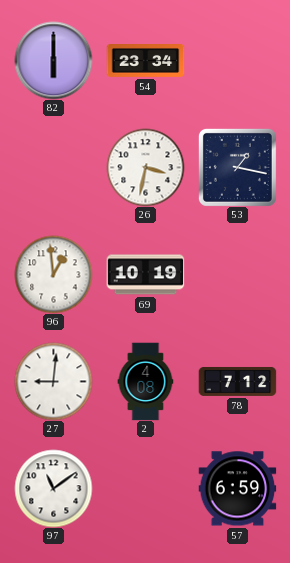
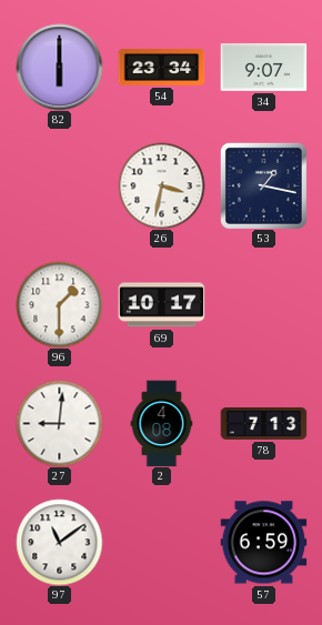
34: none -> 9:07
96: 12:59 -> 1:30
69: 10:19 -> 10:17
78: 7:12 -> 7:13
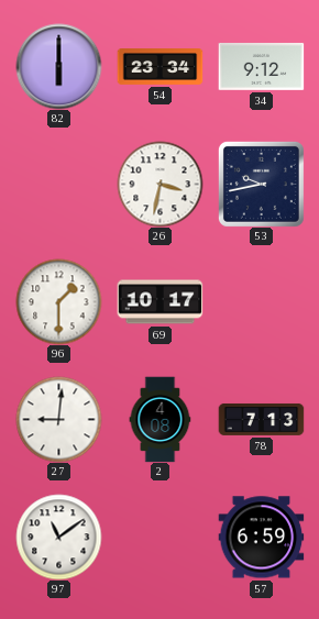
34: 9:07 -> 9:12
53: 1:17 -> 9:43
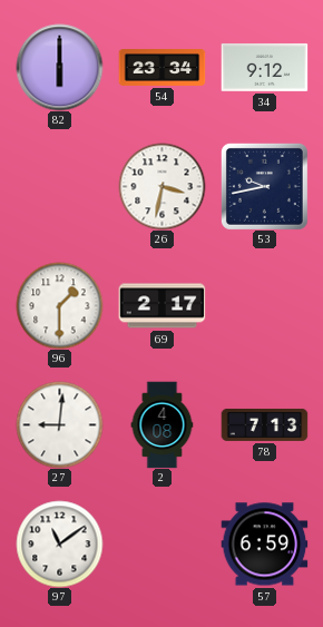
69: 10:17 -> 2:17
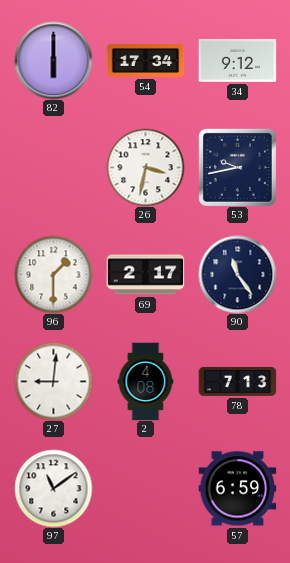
54: 23:34 -> 17:34
90: none -> 11:24
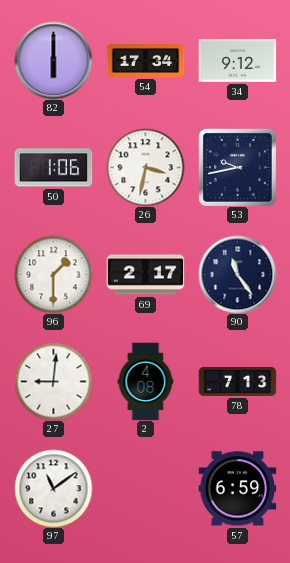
50: none -> 1:06
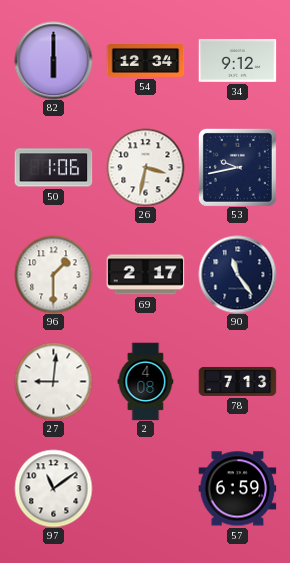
54: 17:34 -> 12:34
